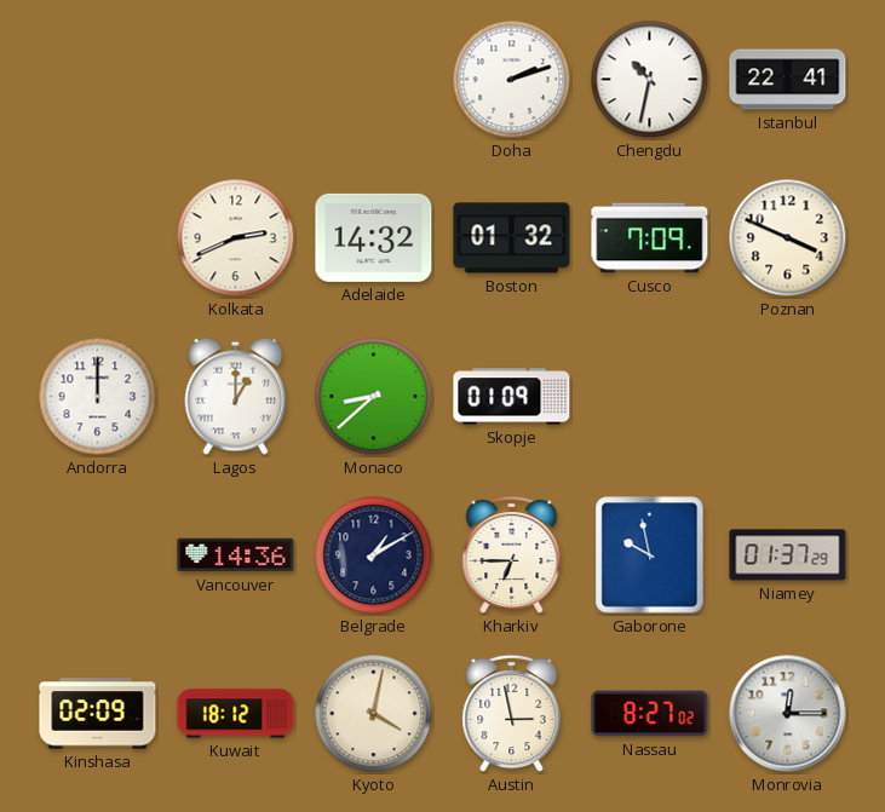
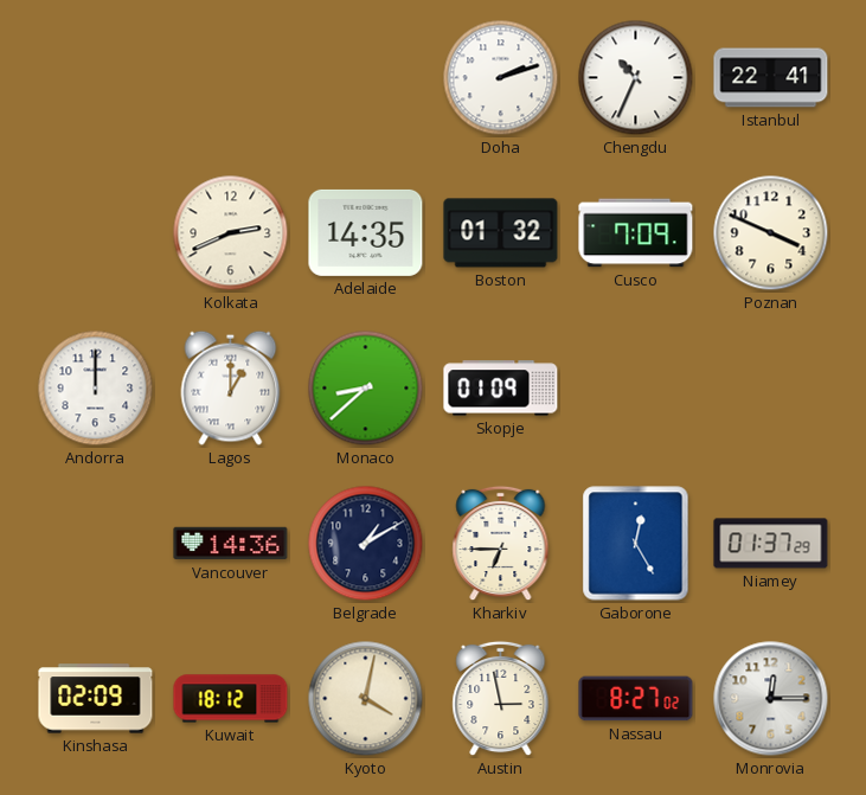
Chengdu: 10:32 -> 10:34
Adelaide: 14:32 -> 14:35
Gaborone: 9:58 -> 12:25
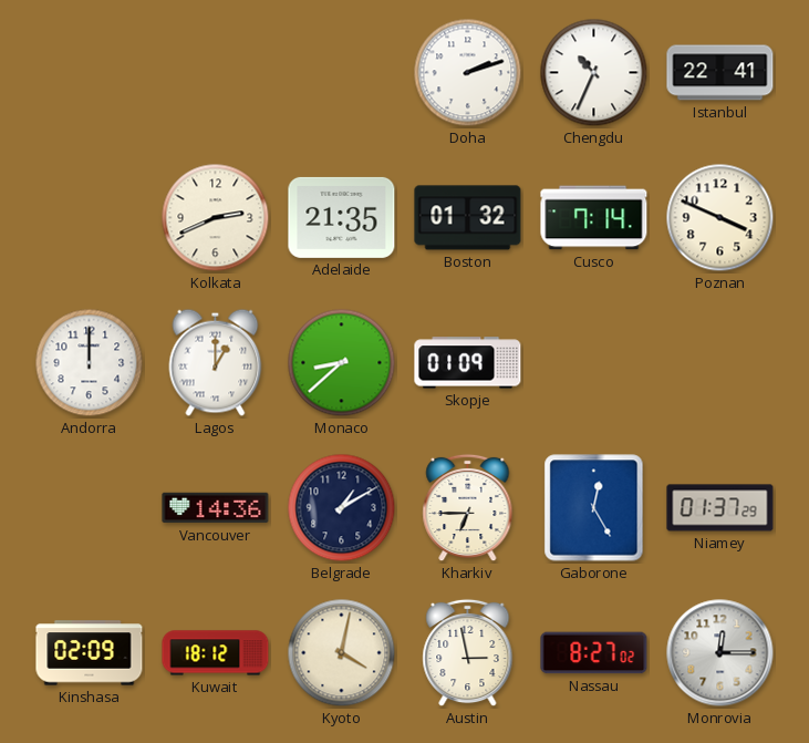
Adelaide: 14:35 -> 21:35
Cusco: 7:09 -> 7:14
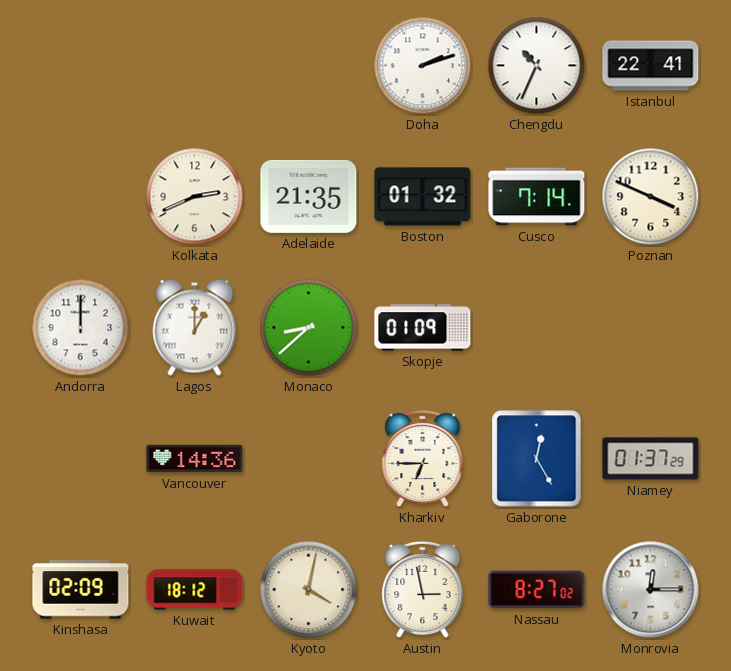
Belgrade: 1:10 -> none
